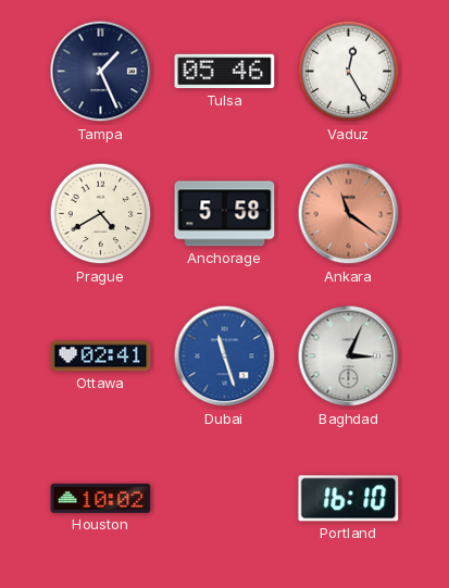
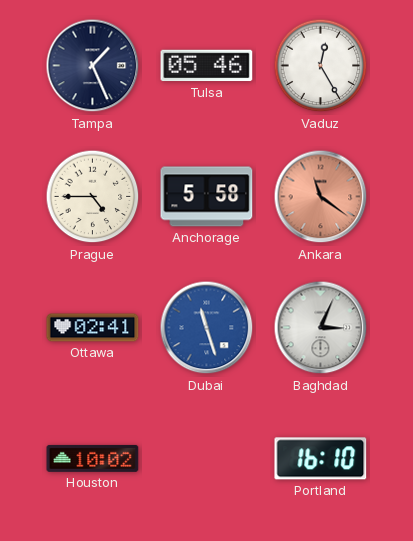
Prague: 4:40 -> 4:45
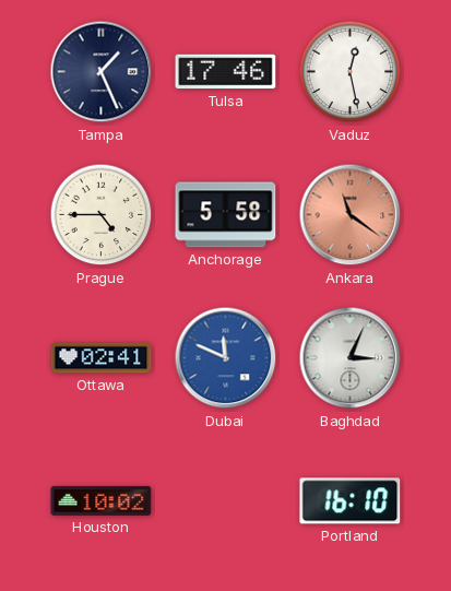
Tulsa: 05:46 -> 17:46
Vaduz: 12:25 -> 12:28
Dubai: 11:27 -> 11:49
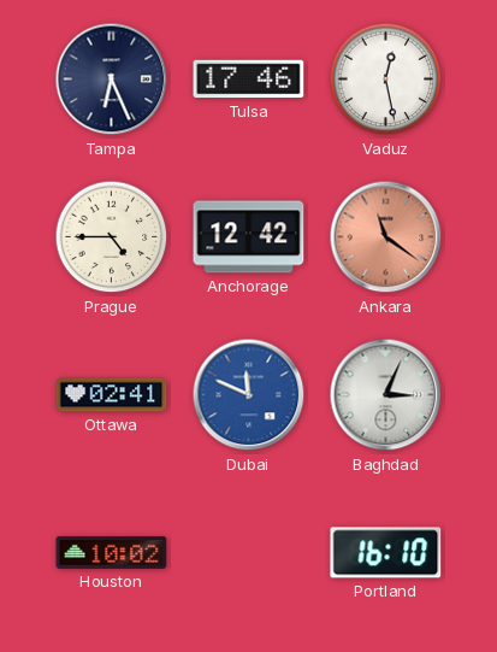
Tampa: 1:26 -> 6:26
Anchorage: 5:58 -> 12:42
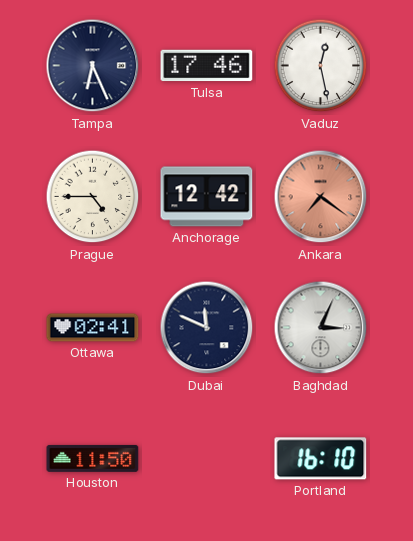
Ankara: 11:21 -> 7:21
Dubai dial: blue -> navy
Houston: 10:02 -> 11:50
